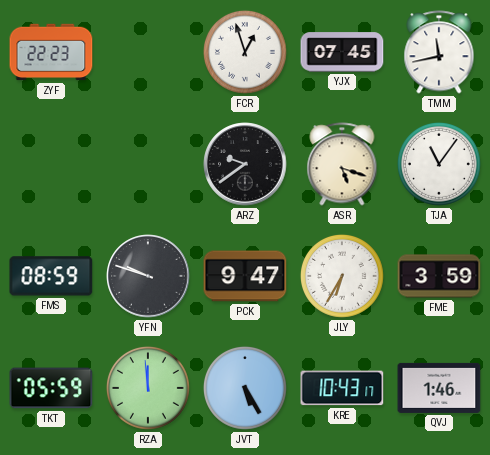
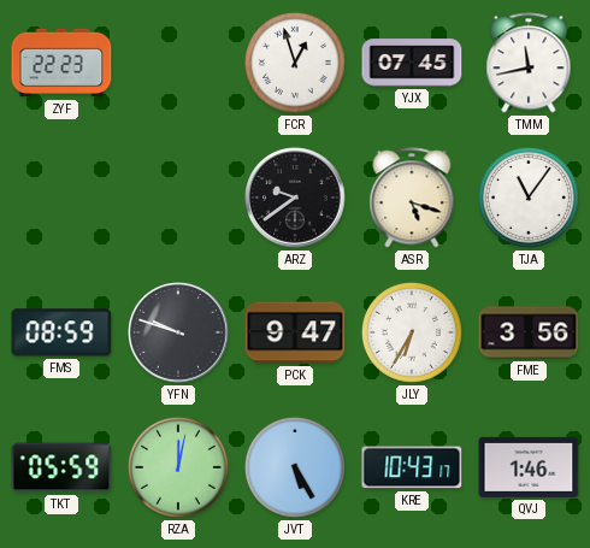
FME: 3:59 -> 3:56
RZA: 11:59 -> 12:02
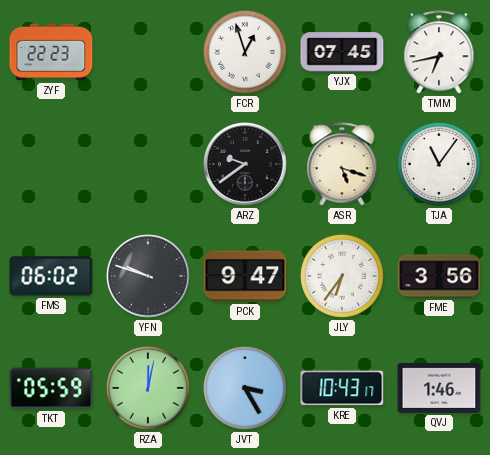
TMM: 11:43 -> 6:43
FMS: 08:59 -> 06:02
JLY: 6:35 -> 6:36
JVT: 5:25 -> 3:25
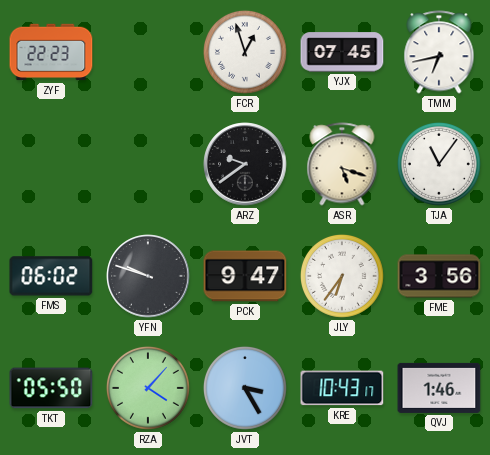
TKT: 05:59 -> 05:50
RZA: 12:02 -> 4:07
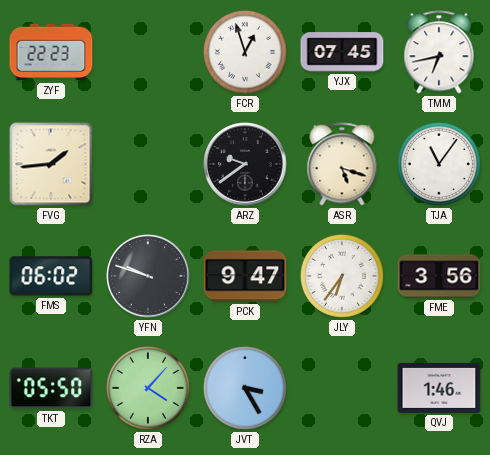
FVG: none -> 1:44
KRE: 10:43 -> none
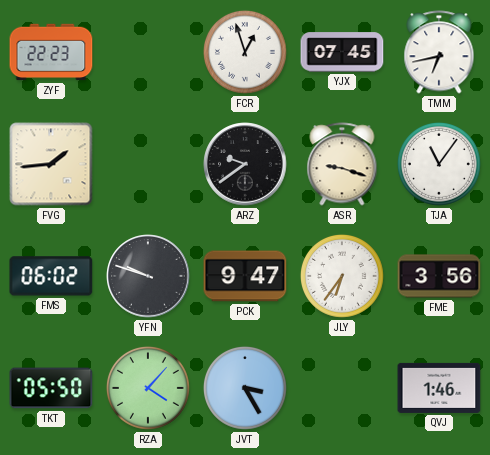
ASR: 5:18 -> 9:18
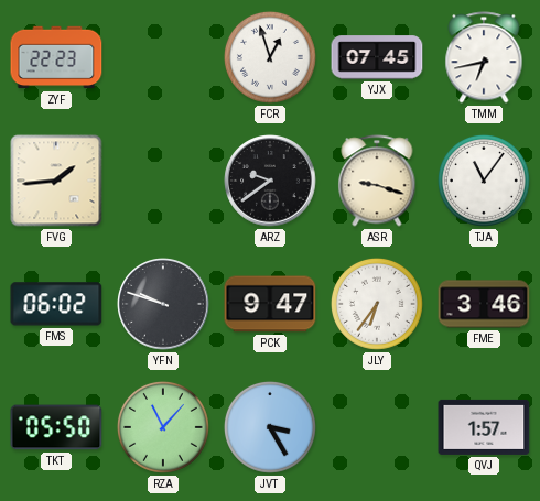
FME: 3:56 -> 3:46
RZA: 4:07 -> 11:07
QVJ: 1:46 -> 1:57
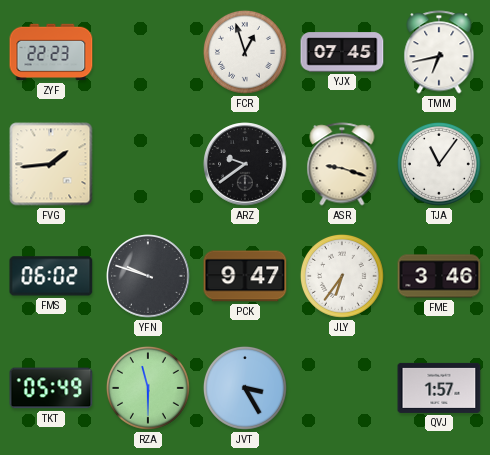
TKT: 05:50 -> 05:49
RZA: 11:07 -> 11:30
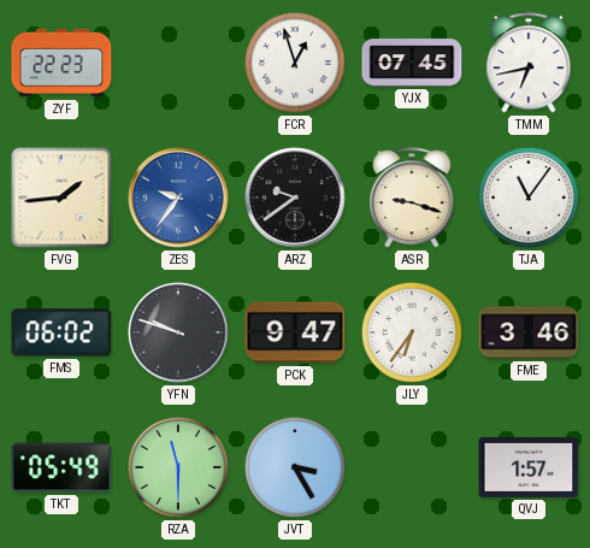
ZES: none -> 9:36
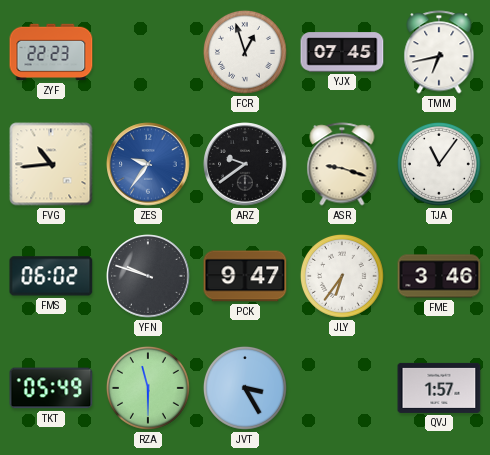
FVG: 1:44 -> 10:44
